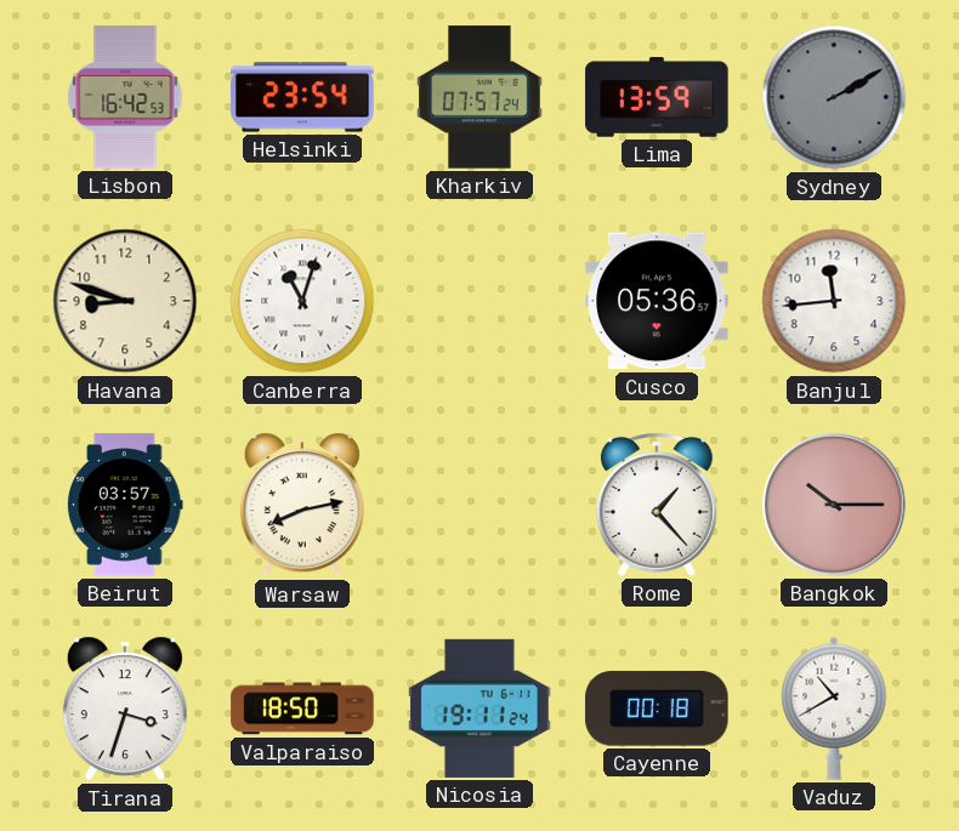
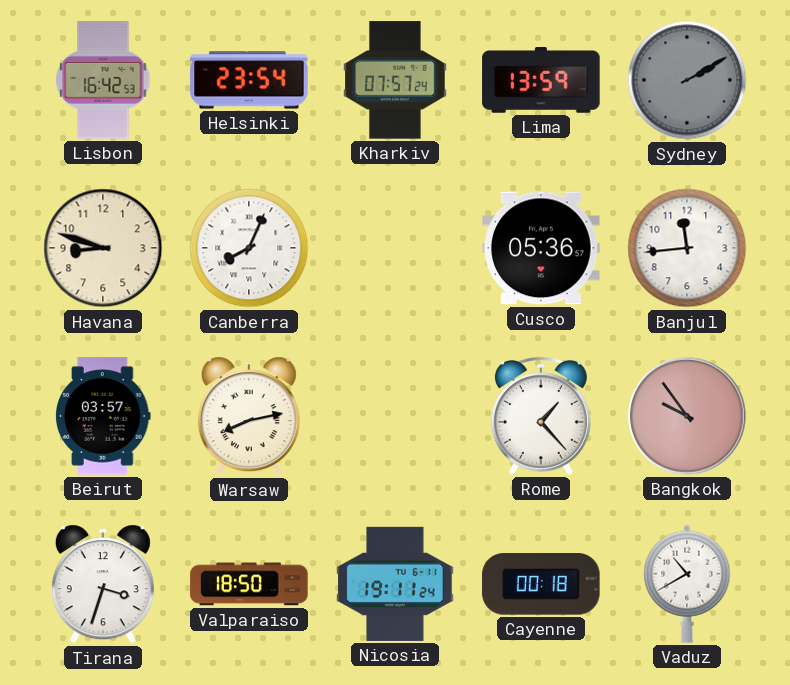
Canberra: 11:03 -> 8:04
Bangkok: 10:15 -> 9:54
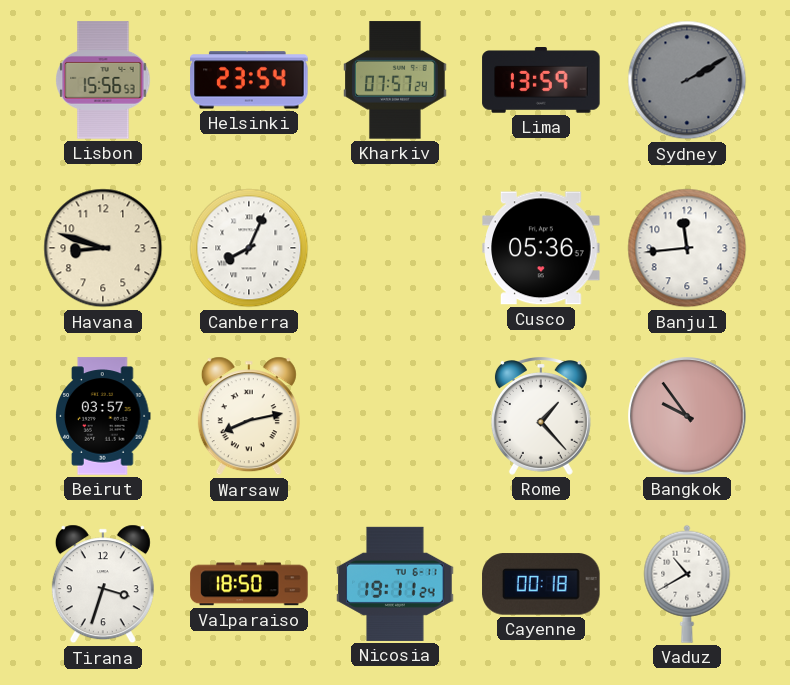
Lisbon: 16:42 -> 15:56
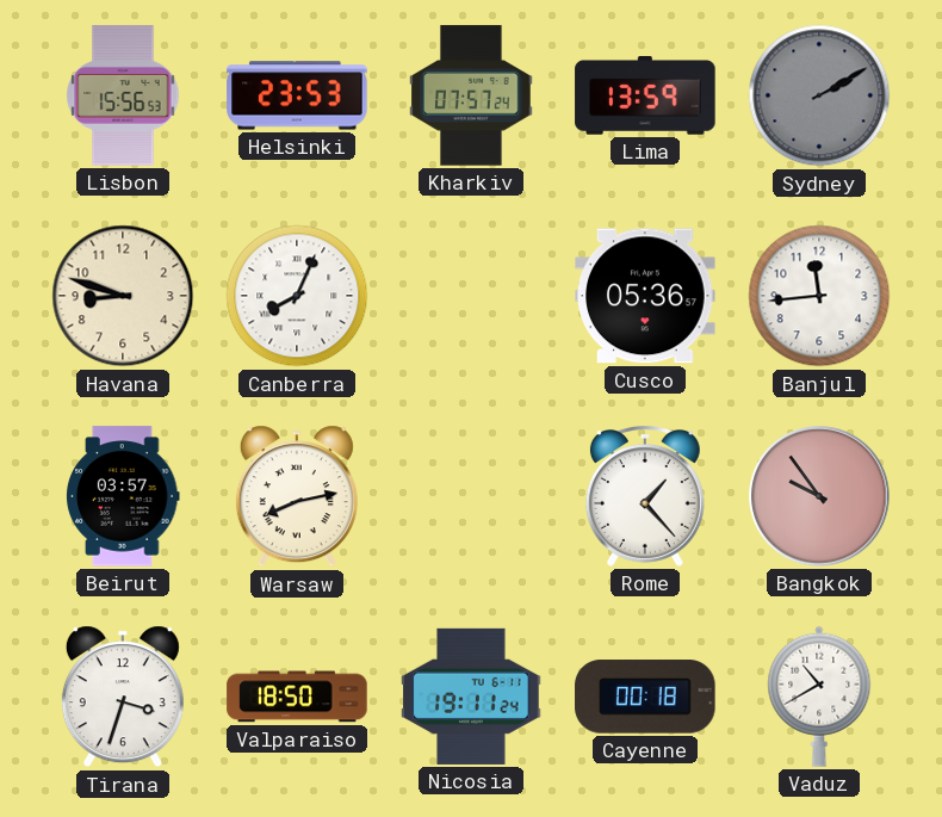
Helsinki: 23:54 -> 23:53
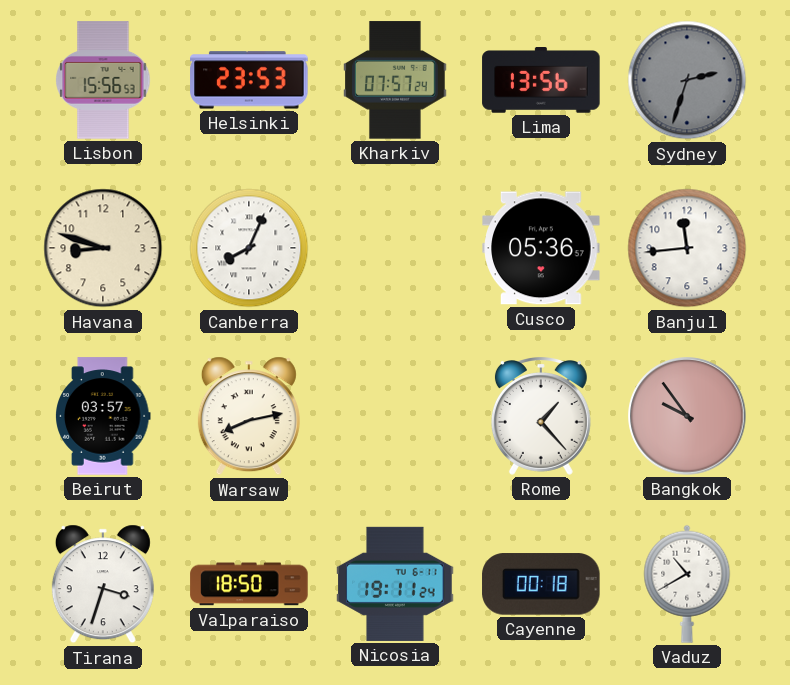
Lima: 13:59 -> 13:56
Sydney: 2:10 -> 2:33
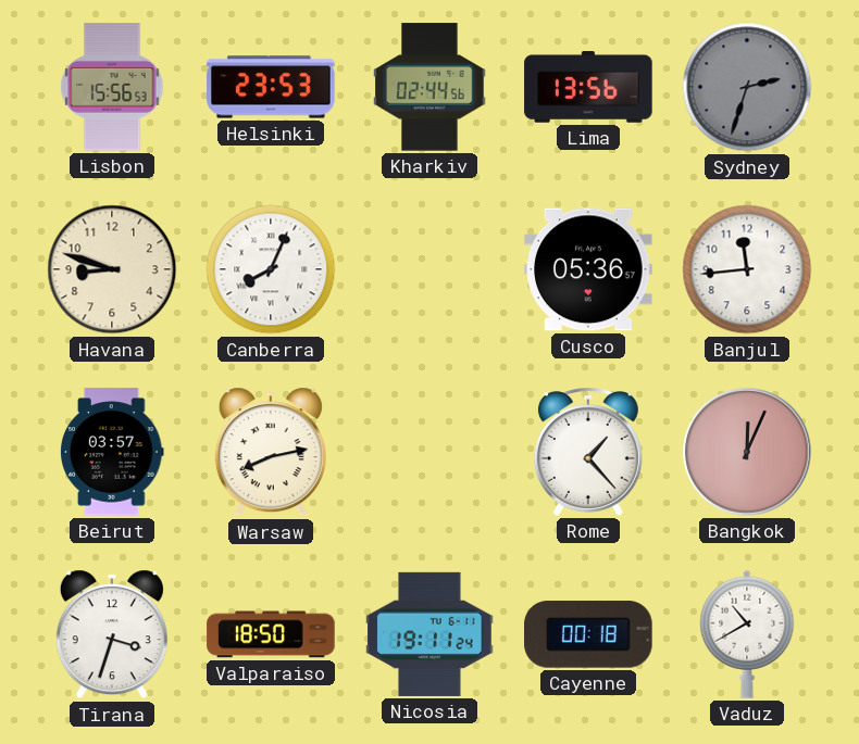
Kharkiv: 07:57 -> 02:44
Bangkok: 9:54 -> 12:04
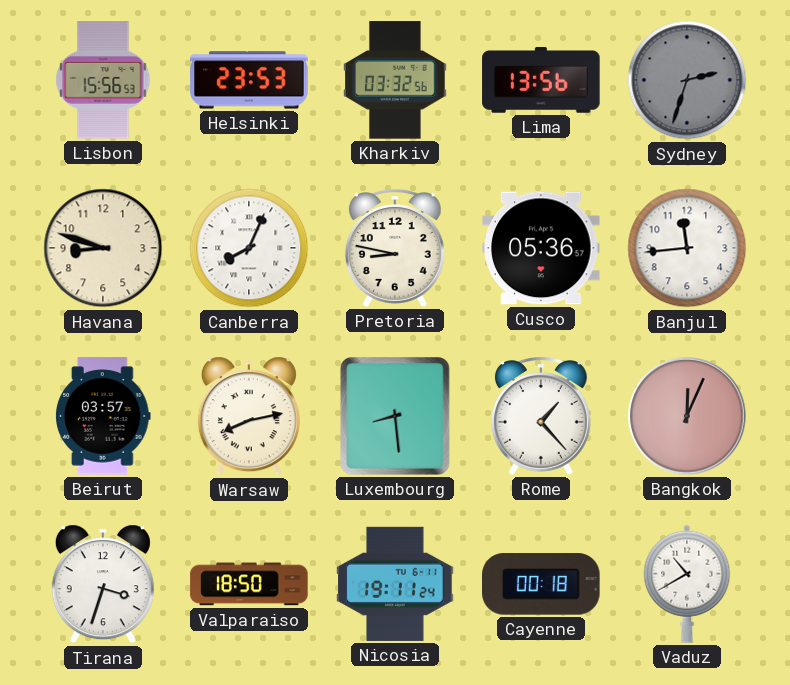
Kharkiv: 02:44 -> 03:32
Pretoria: none -> 8:47
Luxembourg: none -> 8:29
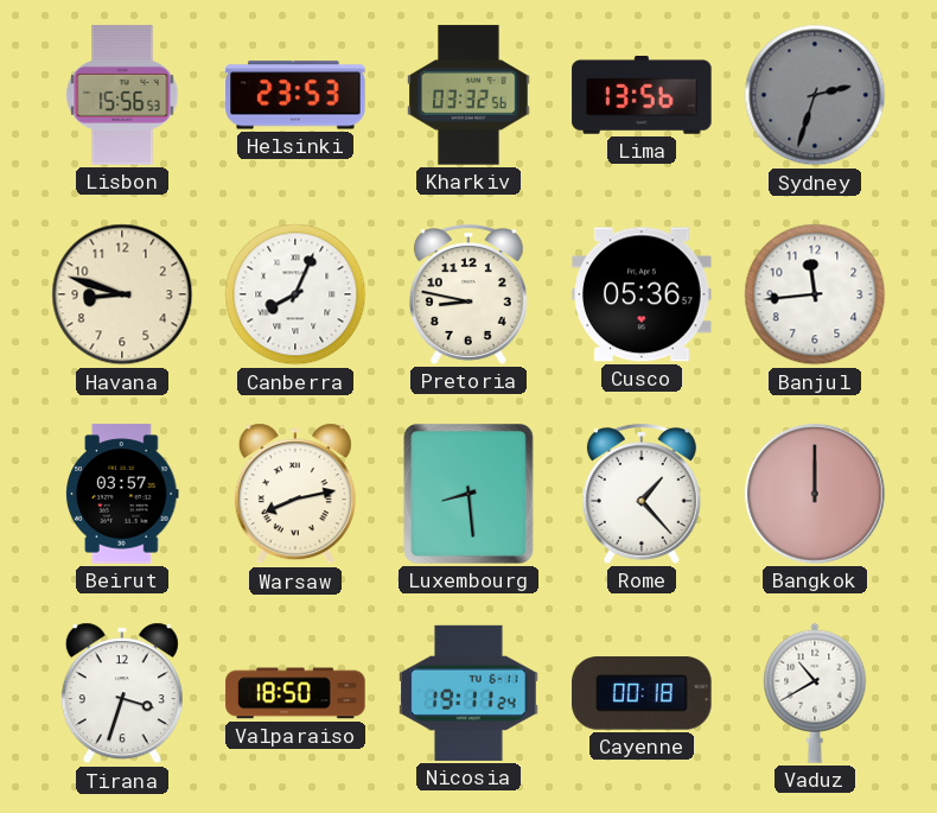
Bangkok: 12:04 -> 12:00
